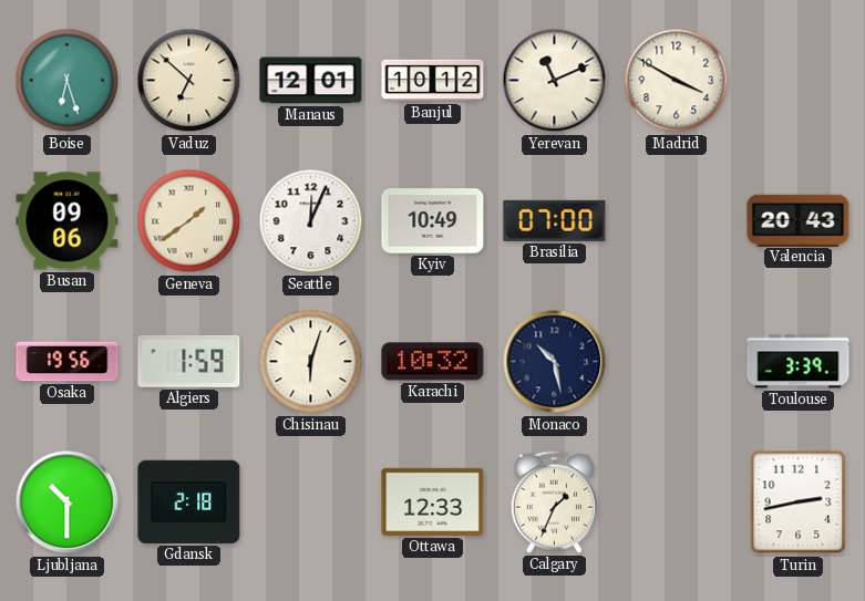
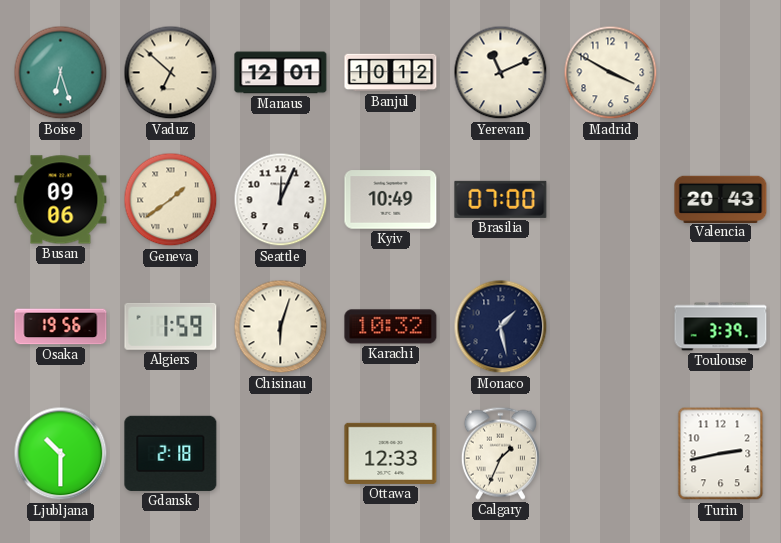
Monaco: 10:28 -> 1:28
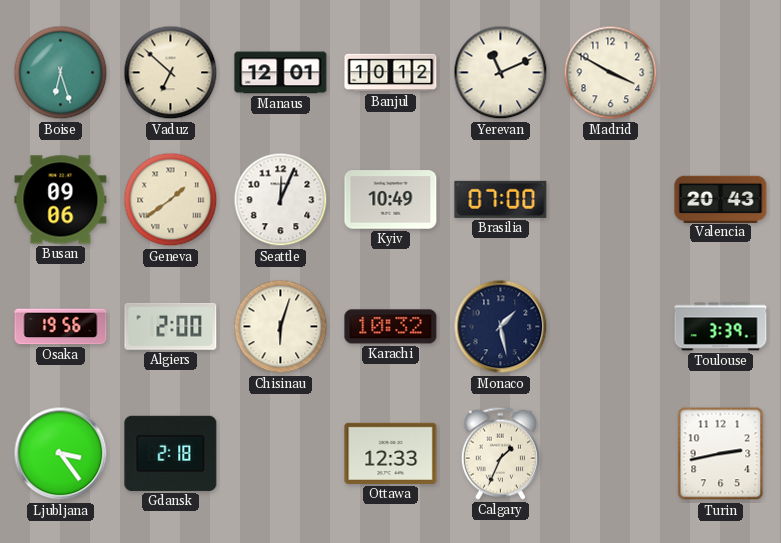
Algiers: 1:59 -> 2:00
Ljubljana: 10:30 -> 3:24
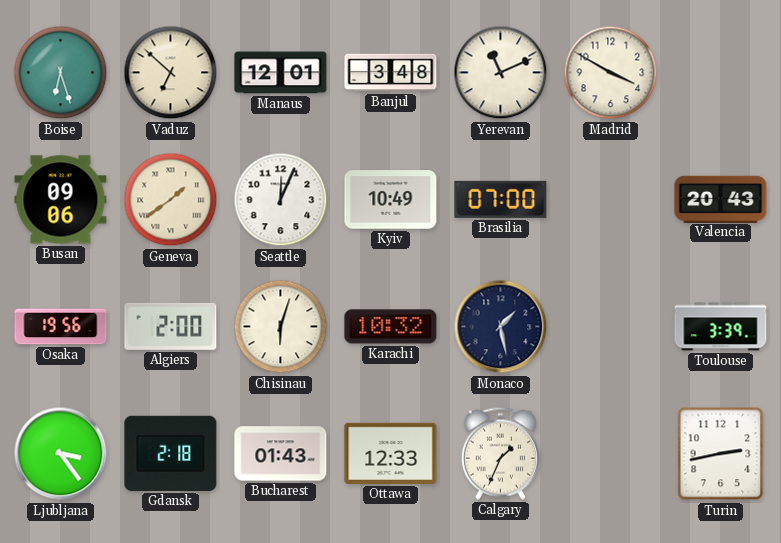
Banjul: 10:12 -> 3:48
Bucharest: none -> 01:43
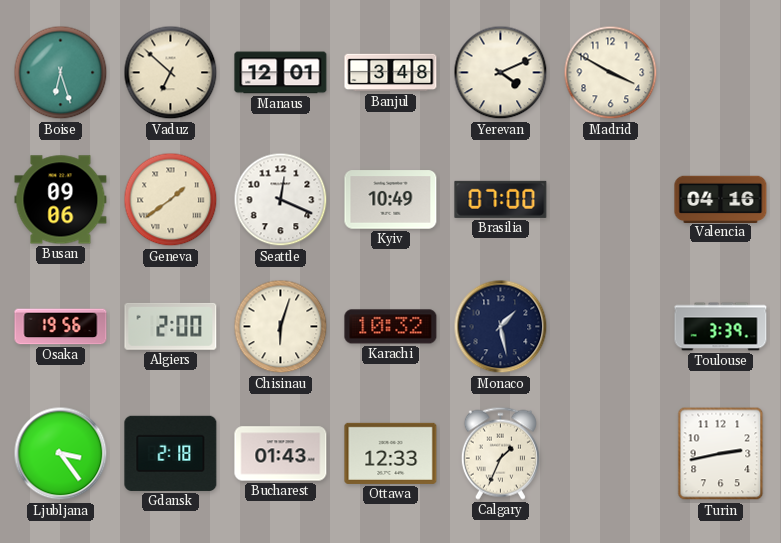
Yerevan: 11:11 -> 4:11
Seattle: 12:04 -> 12:19
Valencia: 20:43 -> 04:16
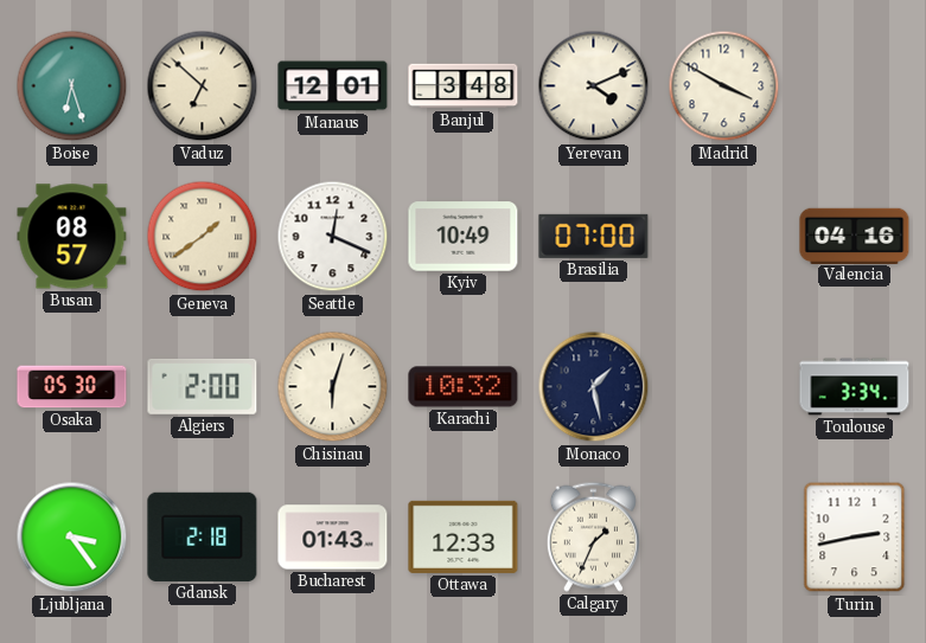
Busan: 09:06 -> 08:57
Osaka: 19:56 -> 05:30
Toulouse: 3:39 -> 3:34
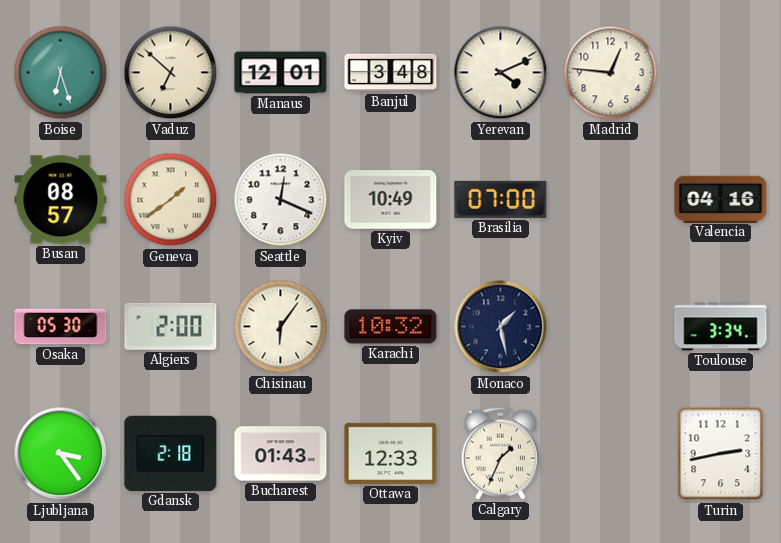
Madrid: 3:50 -> 12:46
Chisinau: 6:03 -> 6:06
